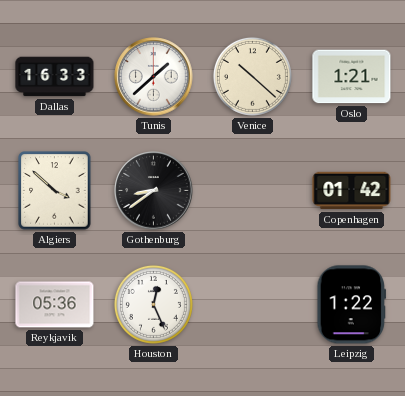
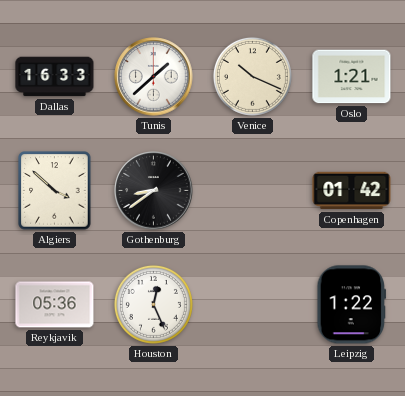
Venice: 10:22 -> 10:19
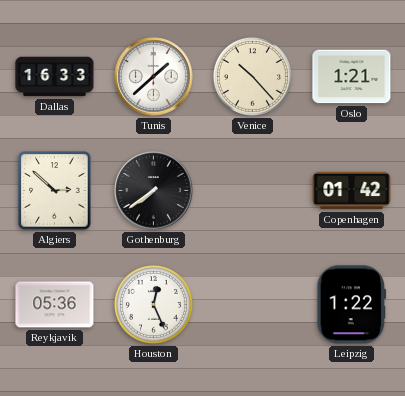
Venice: 10:19 -> 10:23
Algiers: 3:52 -> 2:52
Gothenburg: 8:39 -> 7:39
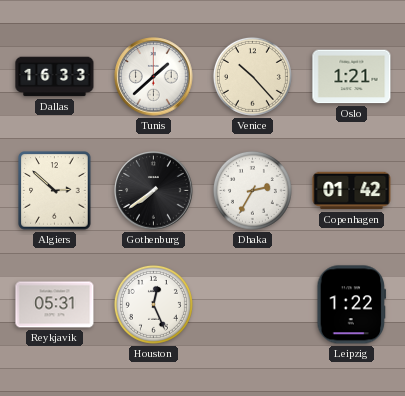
Dhaka: none -> 2:35
Reykjavik: 05:36 -> 05:31
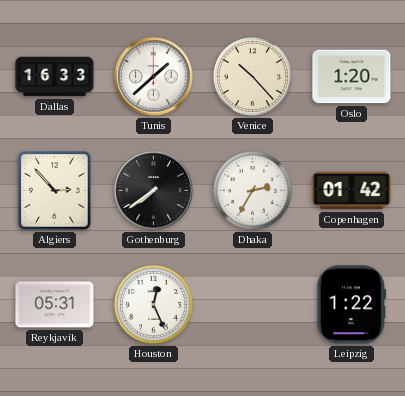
Oslo: 1:21 -> 1:20
Algiers: 2:52 -> 2:53
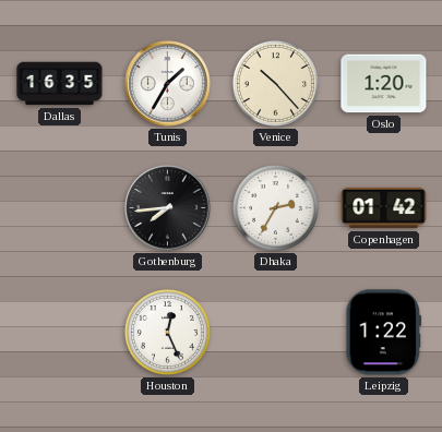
Dallas: 16:33 -> 16:35
Tunis: 1:38 -> 1:35
Algiers: 2:53 -> none
Gothenburg: 7:39 -> 7:44
Reykjavik: 05:31 -> none
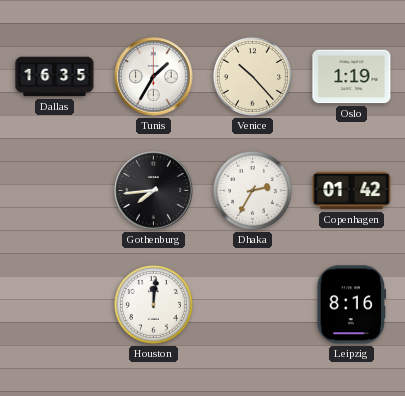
Oslo: 1:20 -> 1:19
Houston: 12:26 -> 12:01
Leipzig: 1:22 -> 8:16
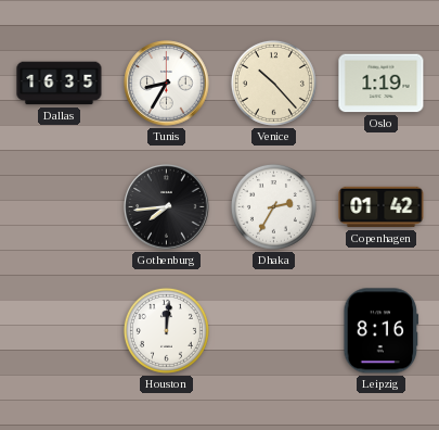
Tunis: 1:35 -> 8:35
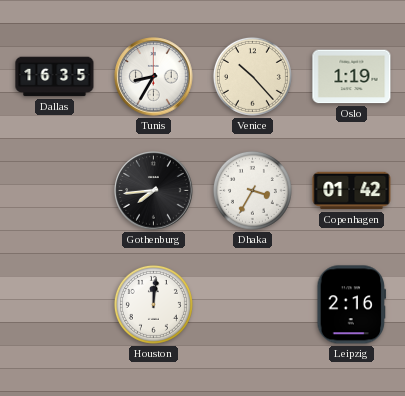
Dhaka: 2:35 -> 3:35
Leipzig: 8:16 -> 2:16
